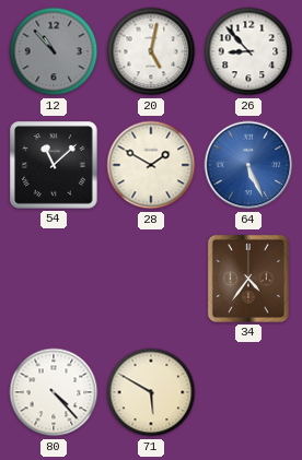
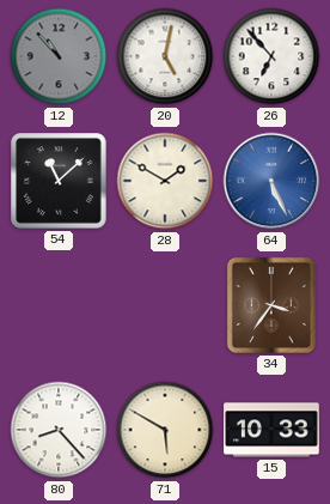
26: 8:53 -> 6:53
34: 4:36 -> 3:36
80: 4:23 -> 8:23
15: none -> 10:33
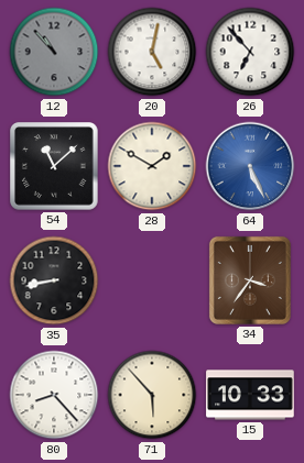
35: none -> 8:43
71: 5:50 -> 5:53
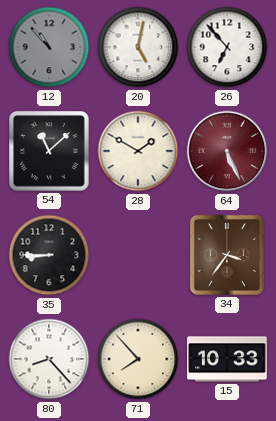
64 dial: blue -> burgundy
35: 8:43 -> 8:45
71: 5:53 -> 7:53
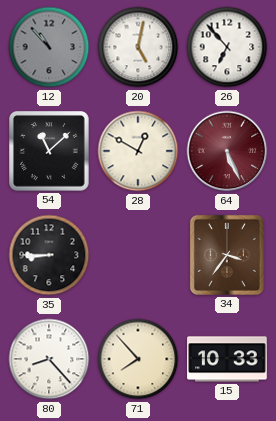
28: 1:50 -> 12:50
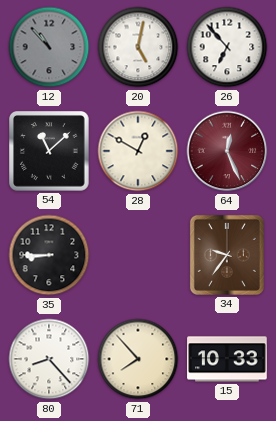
64: 5:26 -> 12:26
34: 3:36 -> 9:36
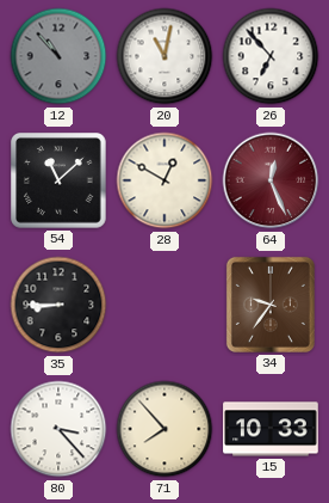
20: 5:02 -> 11:02
80: 8:23 -> 3:23
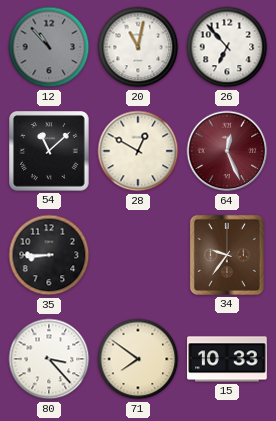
71: 7:53 -> 7:51
